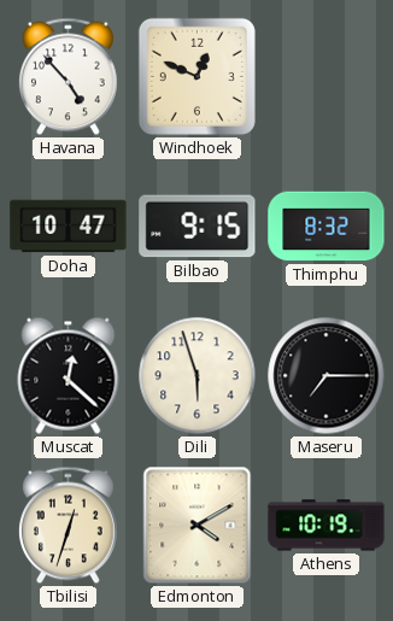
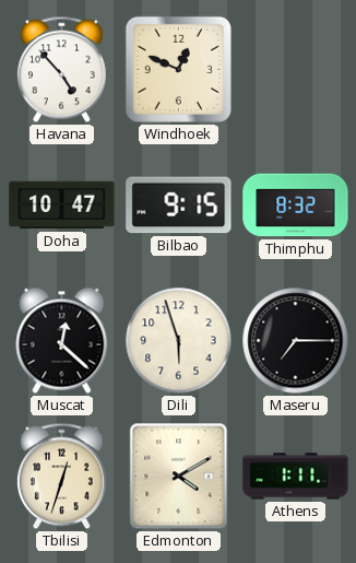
Athens: 10:19 -> 1:11
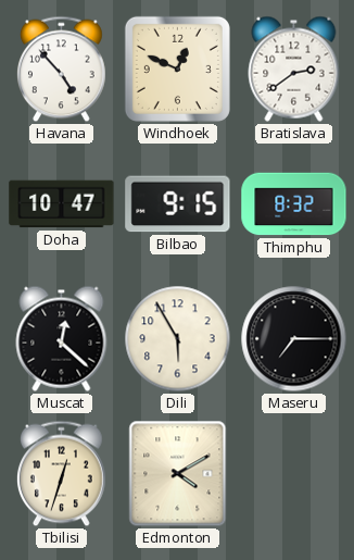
Bratislava: none -> 2:39
Dili: 5:57 -> 5:55
Athens: 1:11 -> none
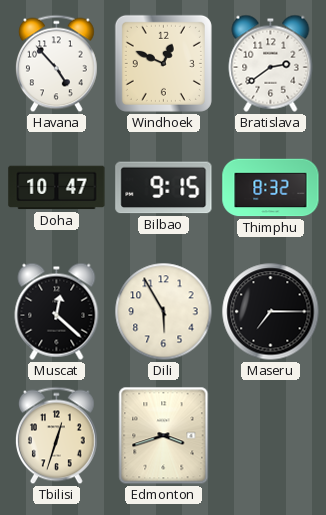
Edmonton: 4:10 -> 3:42
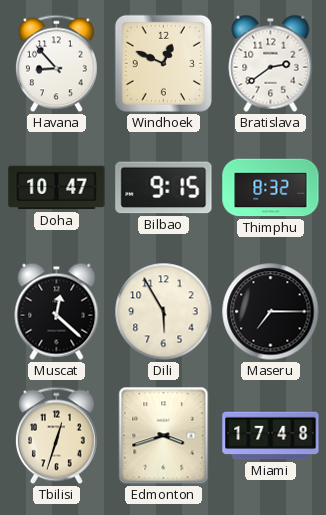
Havana: 4:53 -> 8:53
Miami: none -> 17:48
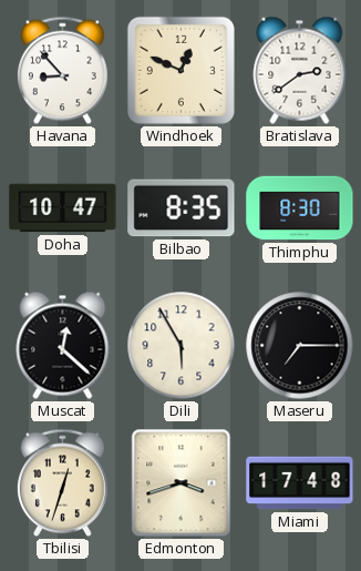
Bilbao: 9:15 -> 8:35
Thimphu: 8:32 -> 8:30
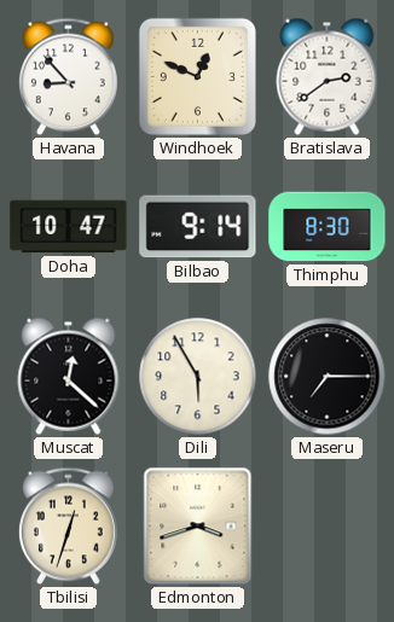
Bilbao: 8:35 -> 9:14
Miami: 17:48 -> none
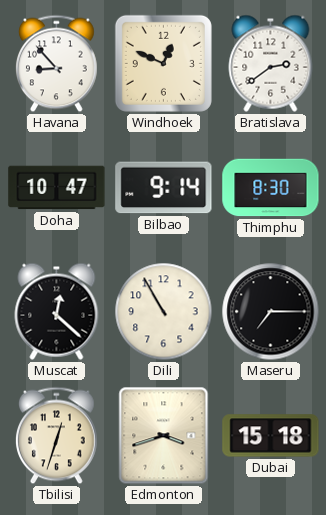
Dili: 5:55 -> 10:55
Dubai: none -> 15:18
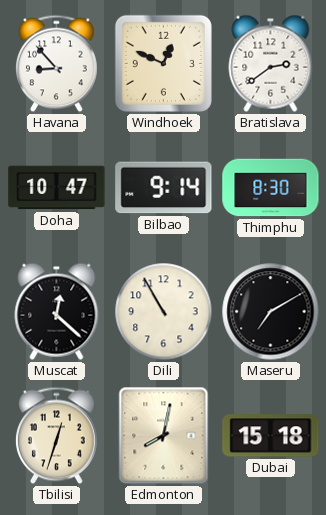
Maseru: 7:15 -> 7:10
Edmonton: 3:42 -> 8:02
